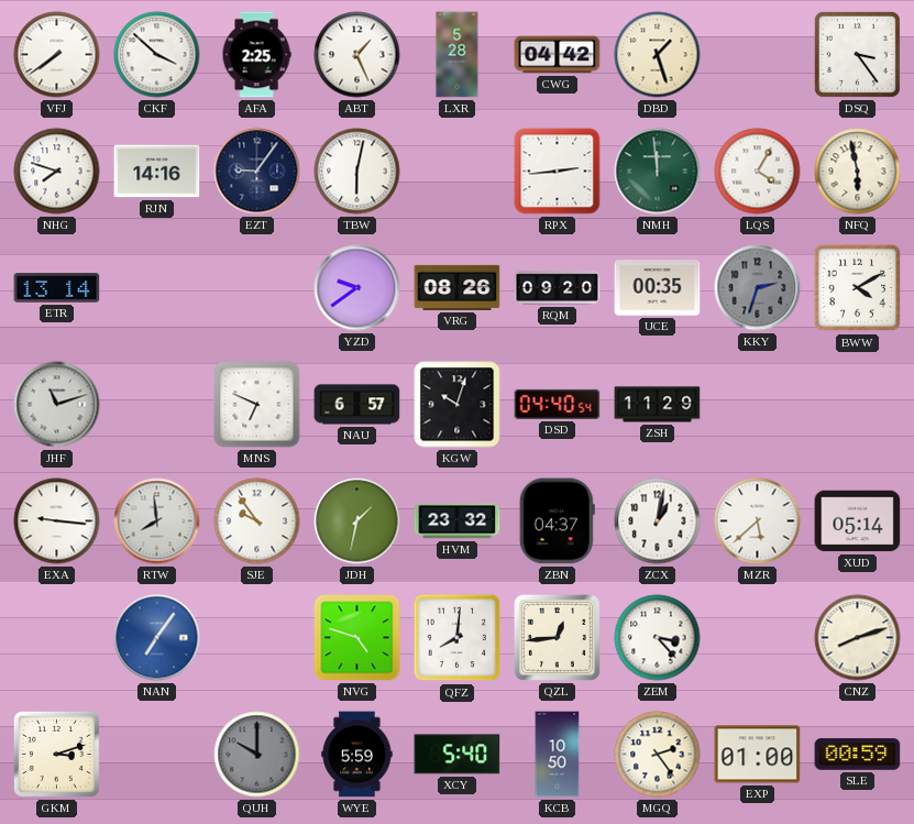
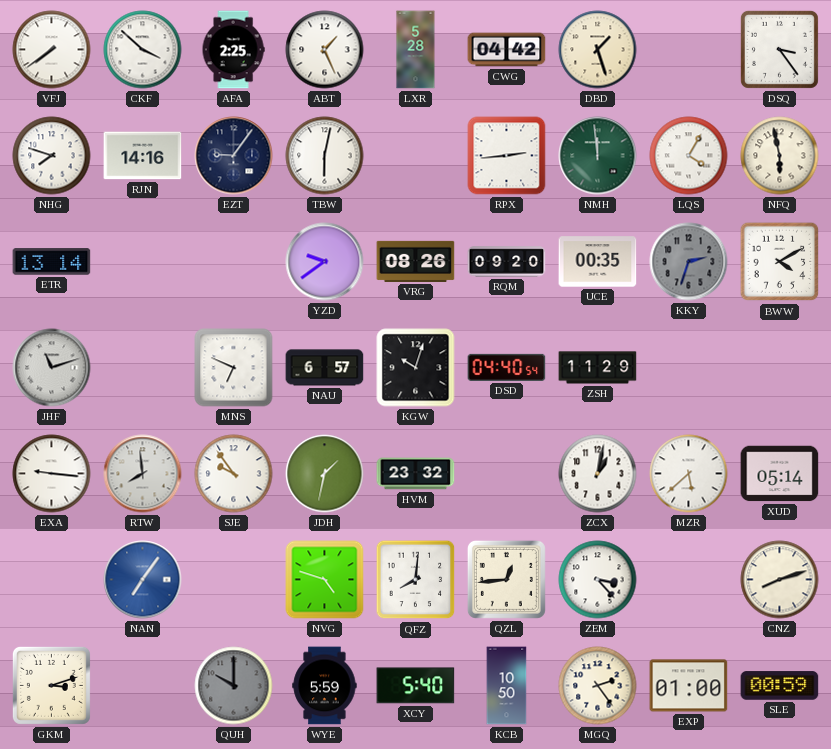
ZBN: 04:37 -> none
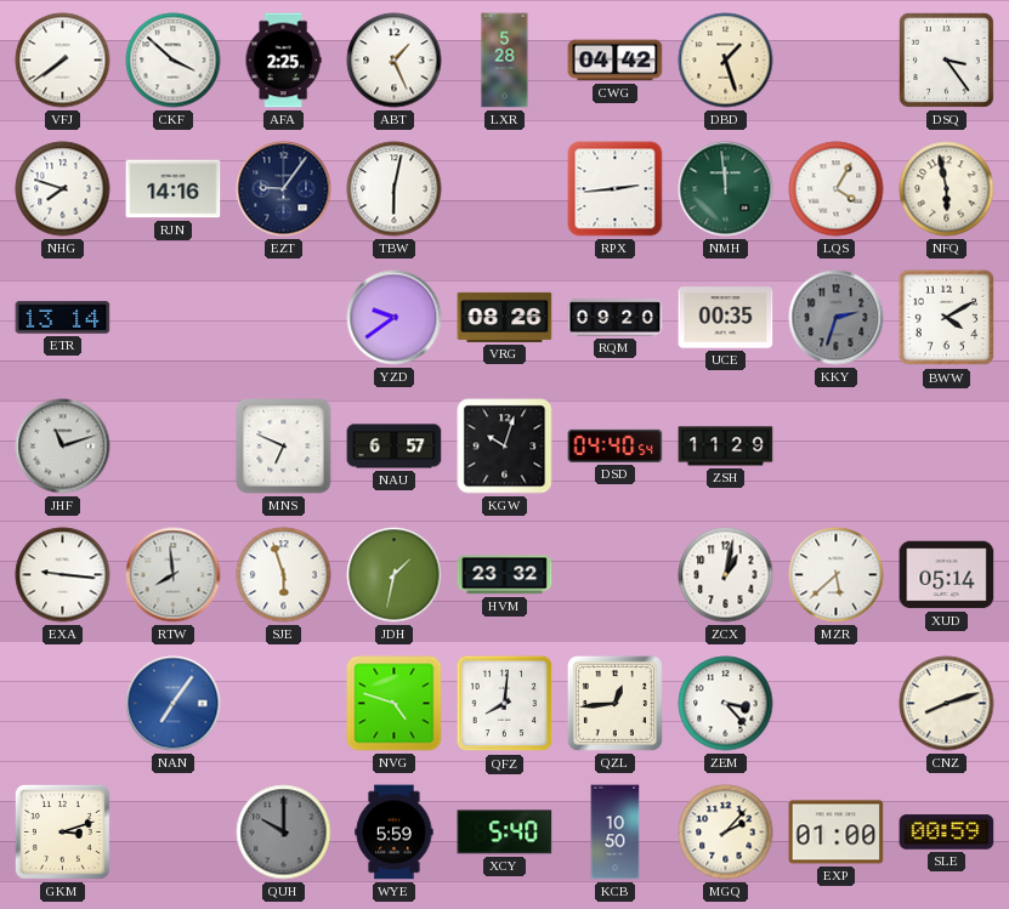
SJE: 9:54 -> 5:57
MGQ: 2:24 -> 2:07
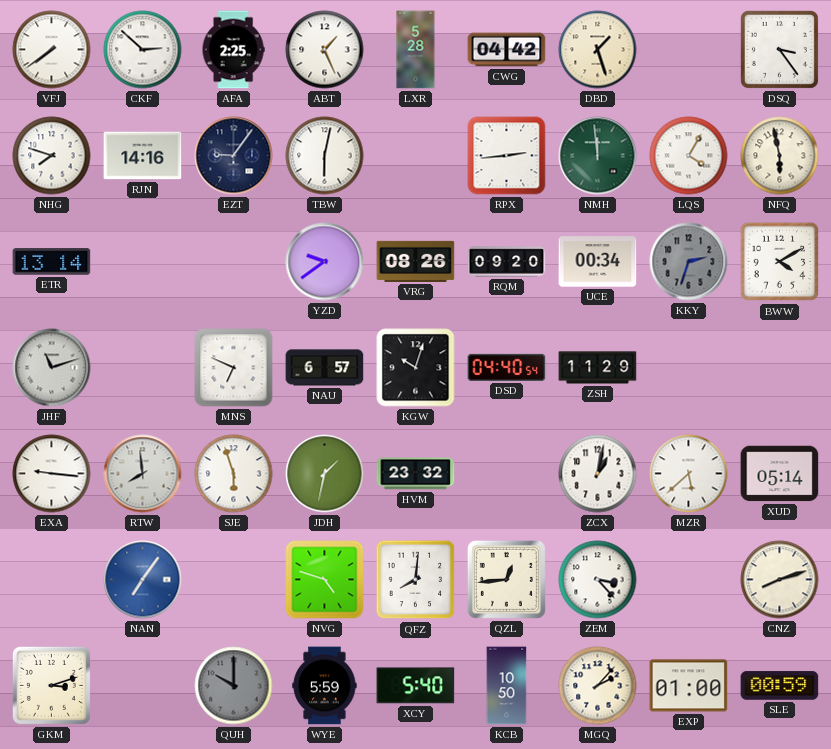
CKF: 3:52 -> 2:52
UCE: 00:35 -> 00:34
